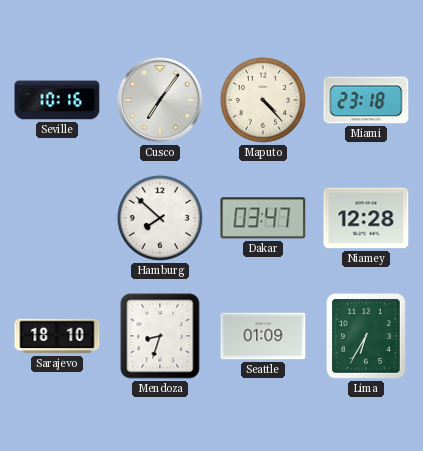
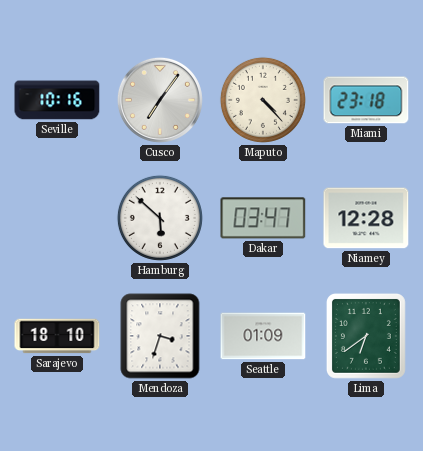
Hamburg: 7:52 -> 5:52
Mendoza: 8:33 -> 3:33
Lima: 6:35 -> 6:39
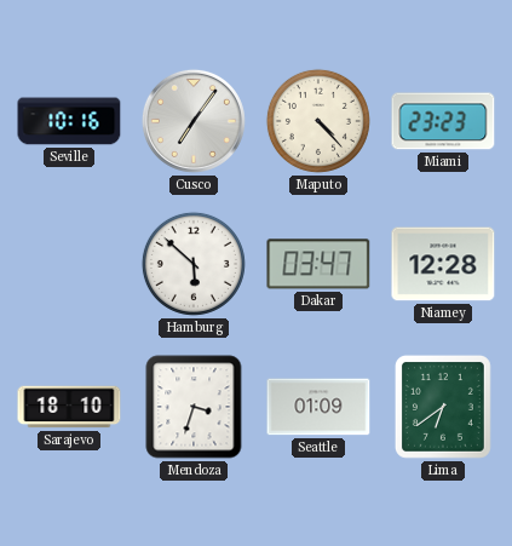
Miami: 23:18 -> 23:23
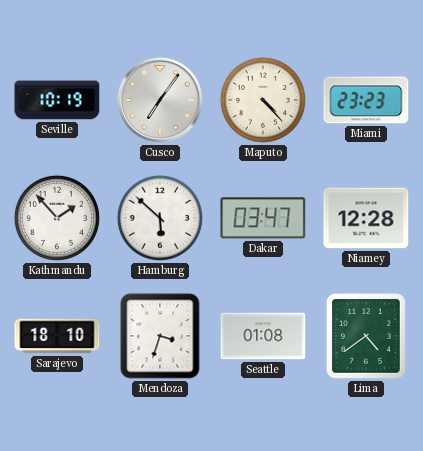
Seville: 10:16 -> 10:19
Kathmandu: none -> 1:53
Seattle: 01:09 -> 01:08
Lima: 6:39 -> 4:39
